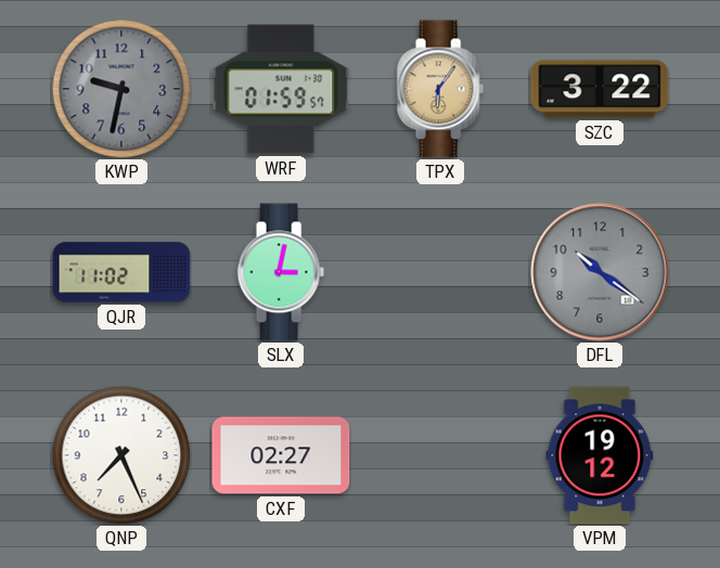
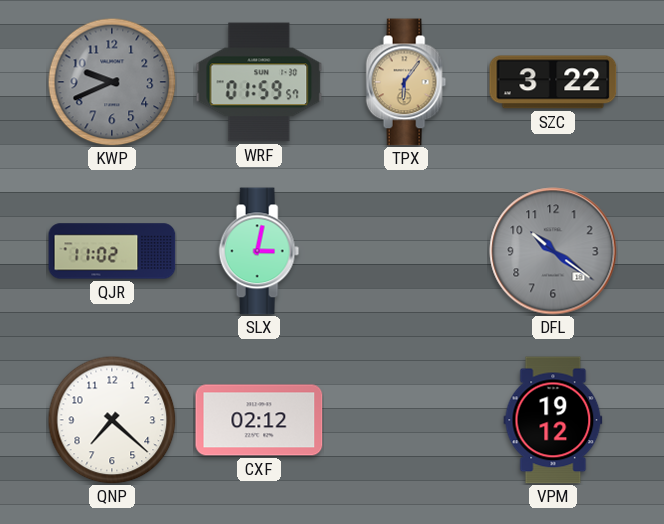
KWP: 9:32 -> 9:41
QNP: 7:26 -> 7:22
CXF: 02:27 -> 02:12
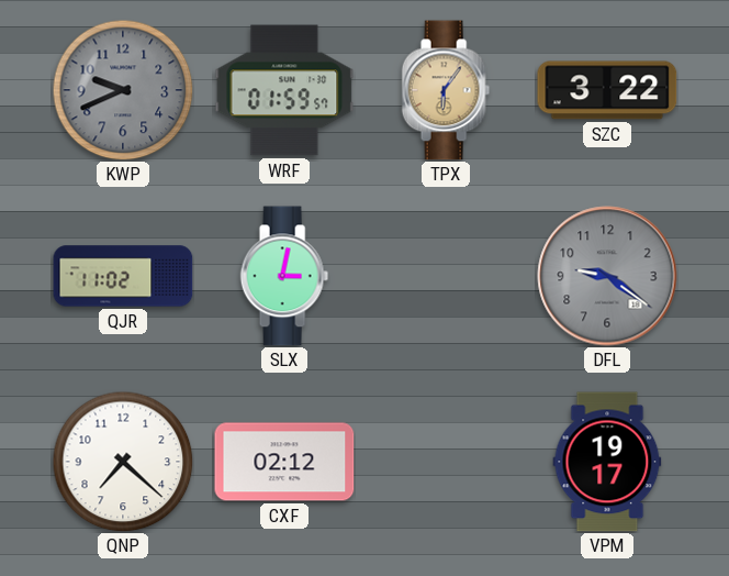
DFL: 10:21 -> 9:21
VPM: 19:12 -> 19:17
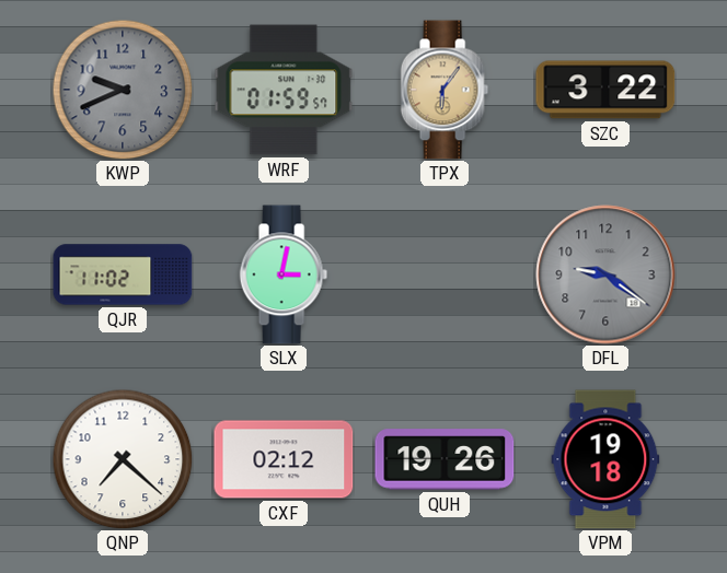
QUH: none -> 19:26
VPM: 19:17 -> 19:18
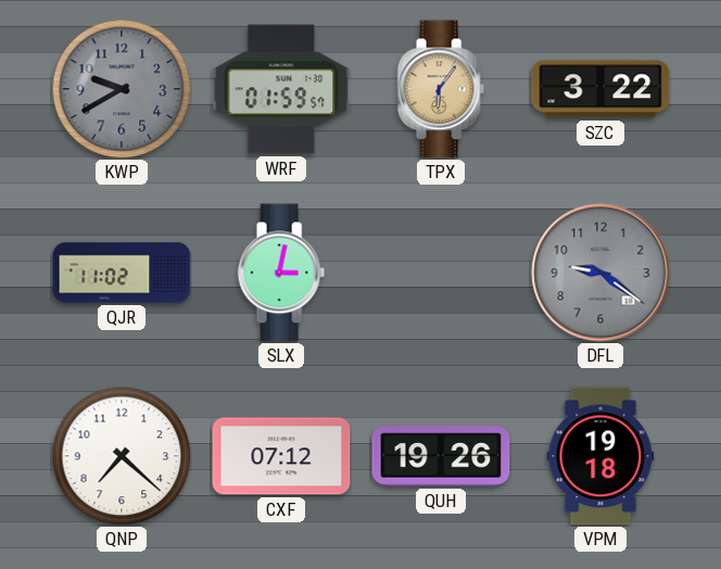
KWP: 9:41 -> 9:40
CXF: 02:12 -> 07:12
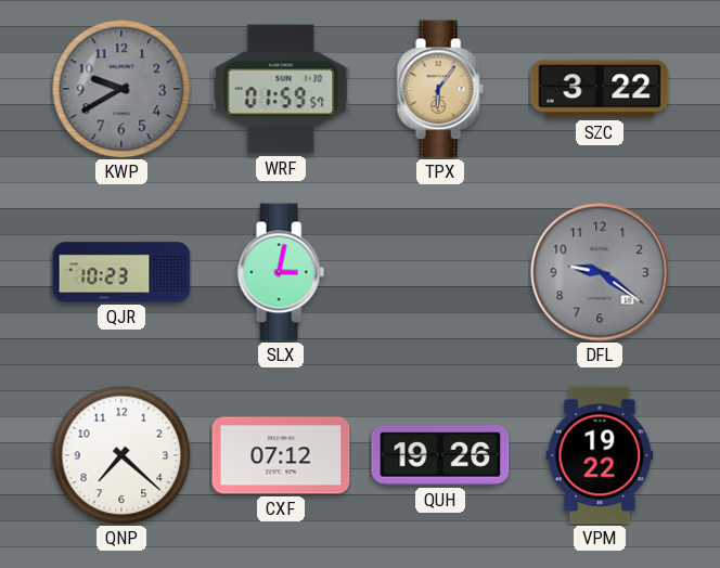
QJR: 11:02 -> 10:23
VPM: 19:18 -> 19:22
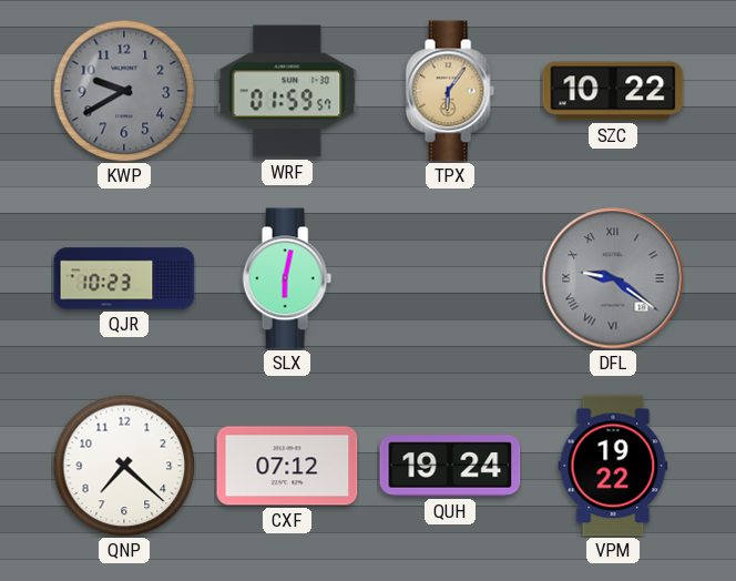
SZC: 3:22 -> 10:22
SLX: 3:02 -> 6:02
DFL numerals: Arabic -> Roman
QUH: 19:26 -> 19:24
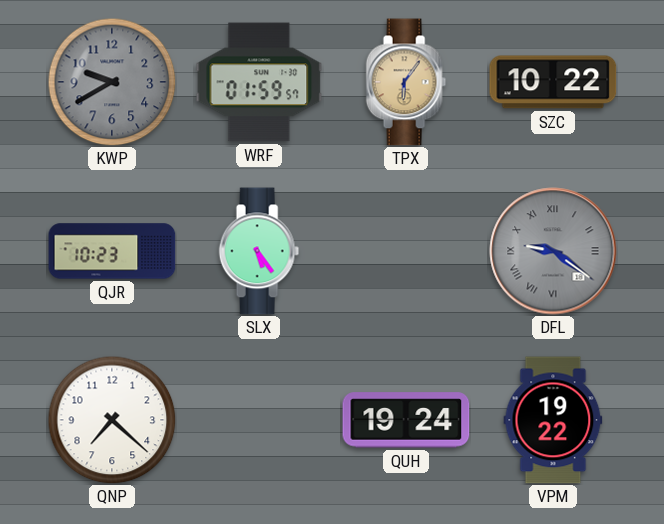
SLX: 6:02 -> 5:24
CXF: 07:12 -> none
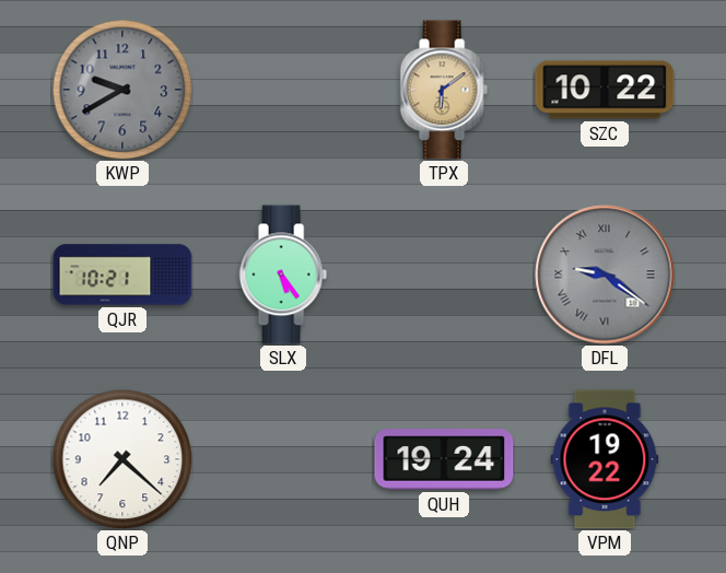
WRF: 01:59 -> none
TPX: 6:06 -> 6:09
QJR: 10:23 -> 10:21
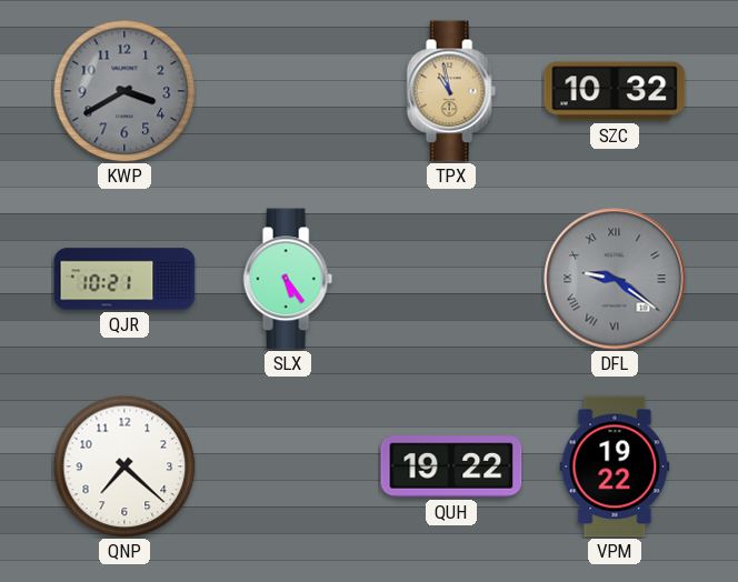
KWP: 9:40 -> 3:40
TPX: 6:09 -> 10:58
SZC: 10:22 -> 10:32
QUH: 19:24 -> 19:22
